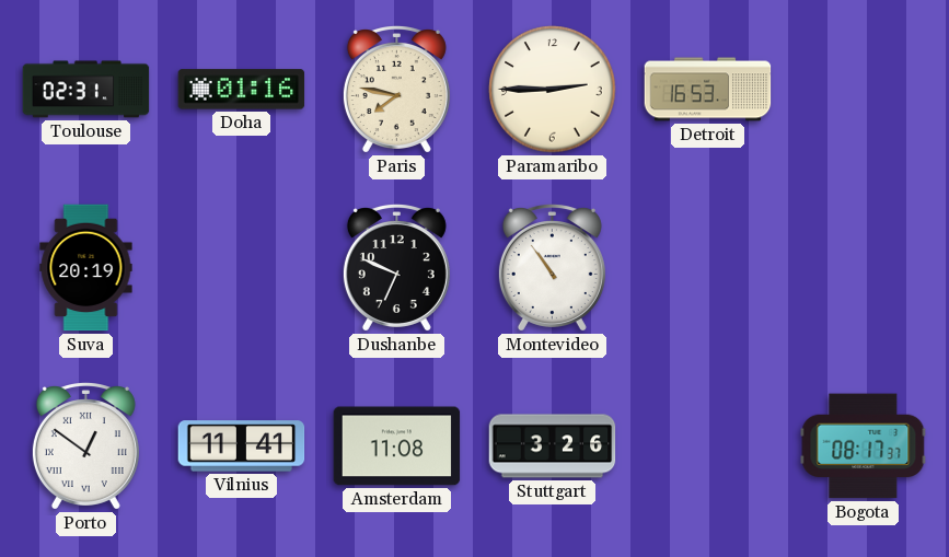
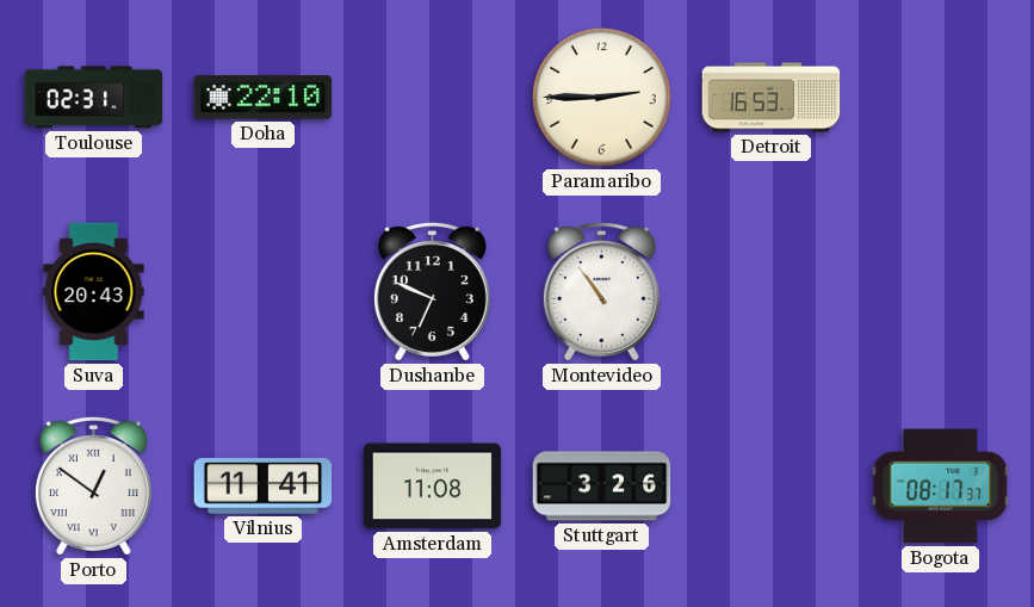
Doha: 01:16 -> 22:10
Paris: 7:47 -> none
Suva: 20:19 -> 20:43
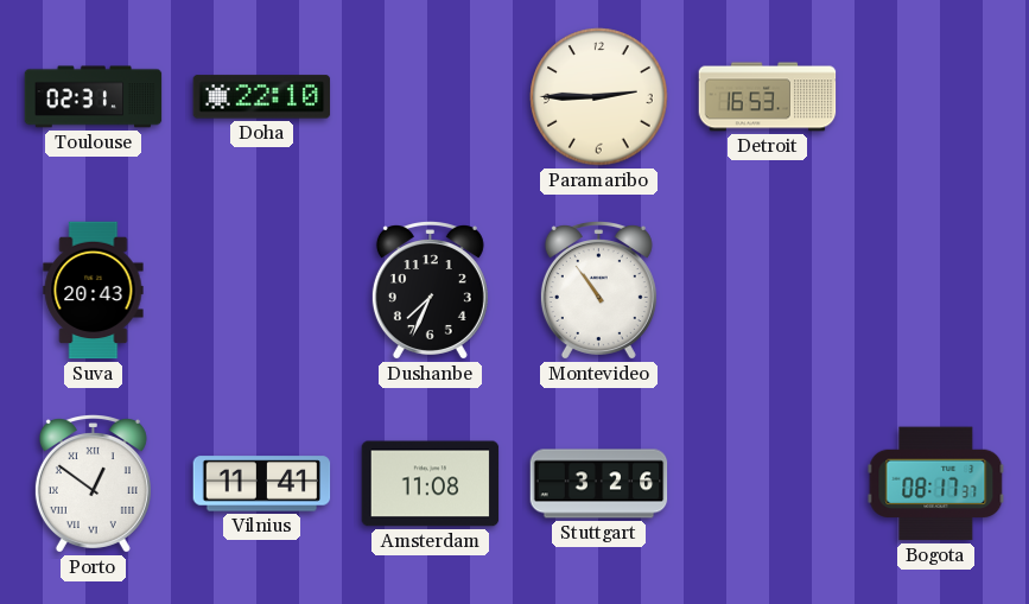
Dushanbe: 6:49 -> 7:34
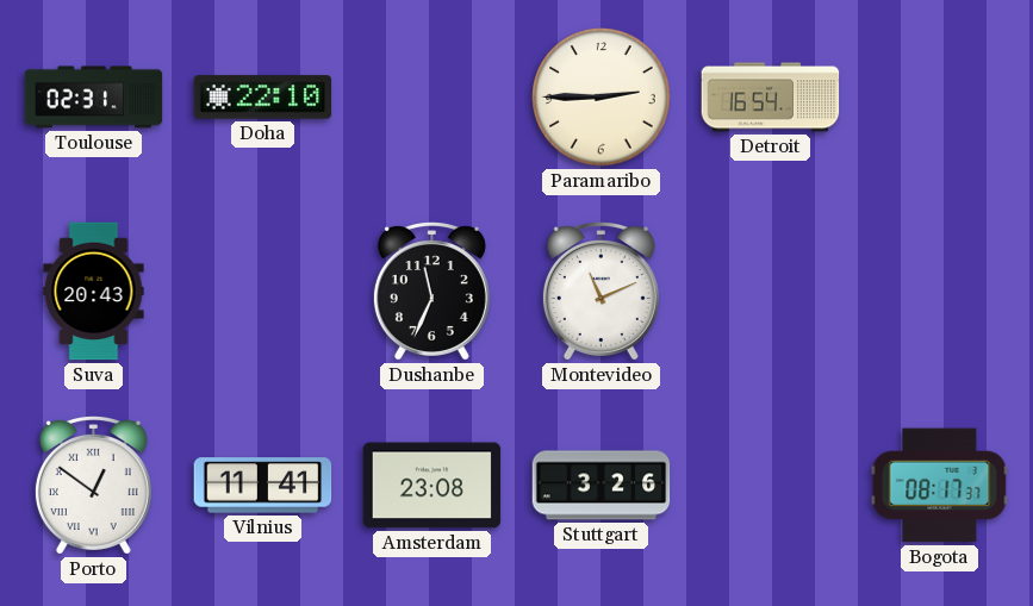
Detroit: 16:53 -> 16:54
Dushanbe: 7:34 -> 11:34
Montevideo: 10:54 -> 11:11
Amsterdam: 11:08 -> 23:08
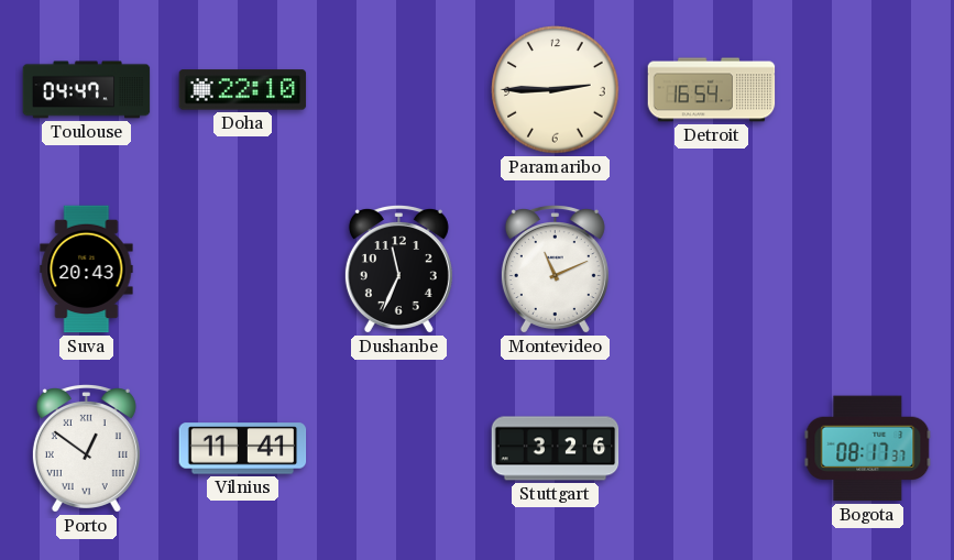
Toulouse: 02:31 -> 04:47
Amsterdam: 23:08 -> none
